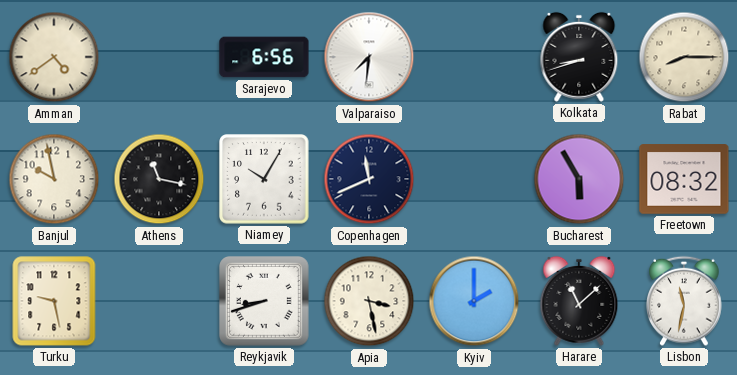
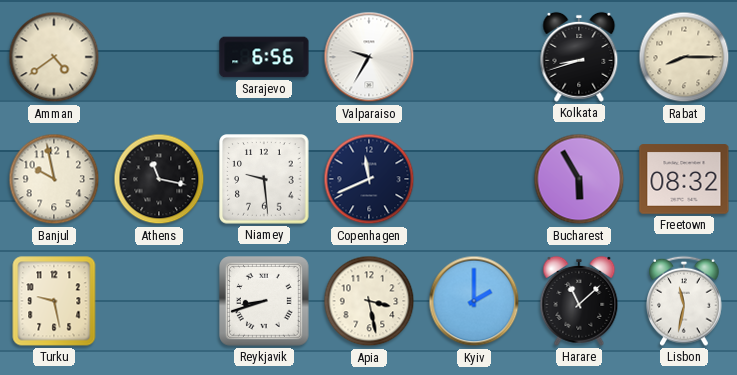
Valparaiso: 7:31 -> 9:35
Niamey: 10:05 -> 9:29
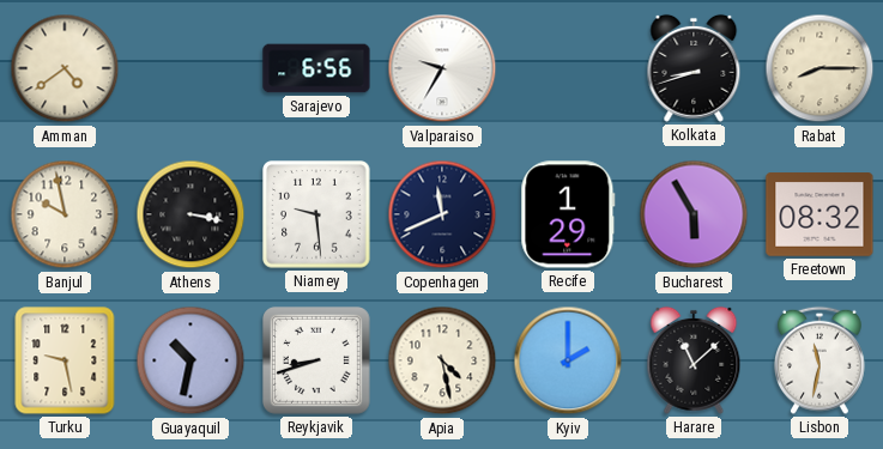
Athens: 11:17 -> 3:17
Recife: none -> 1:29
Guayaquil: none -> 10:32
Apia: 3:28 -> 4:28
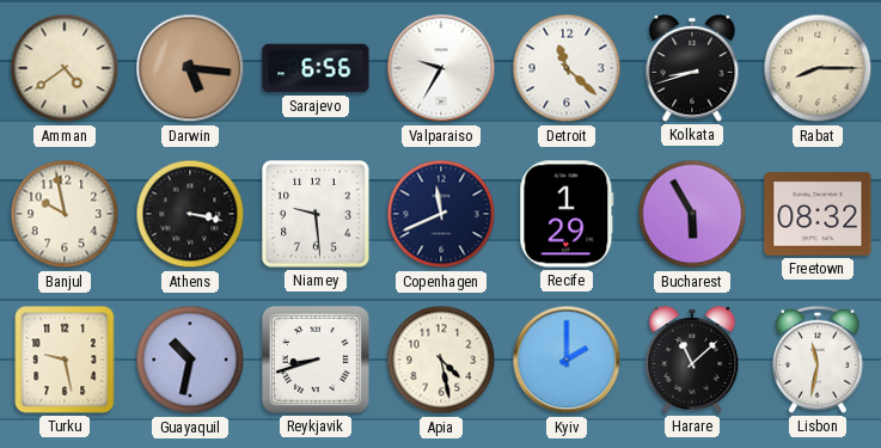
Darwin: none -> 5:16
Detroit: none -> 11:22
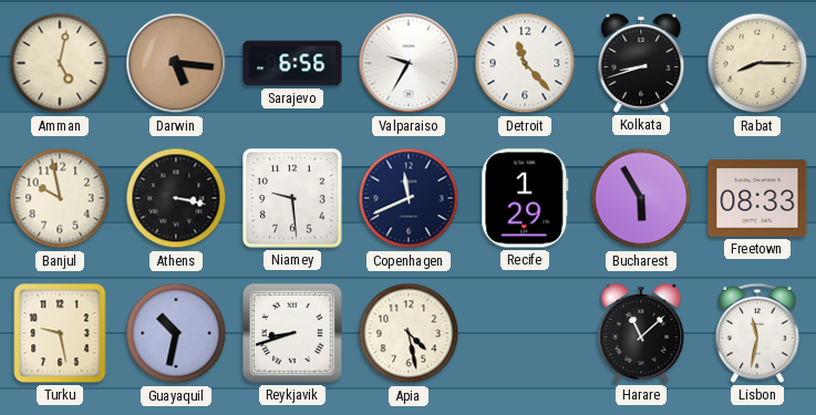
Amman: 4:39 -> 5:02
Detroit: 11:22 -> 11:23
Freetown: 08:32 -> 08:33
Kyiv: 2:00 -> none
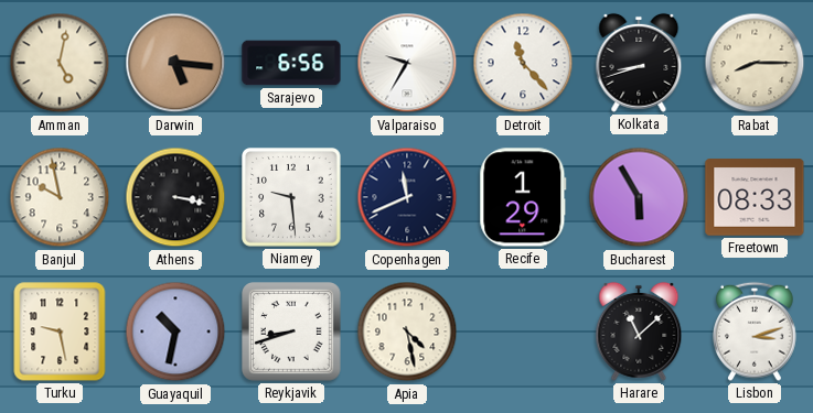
Lisbon: 11:32 -> 3:12
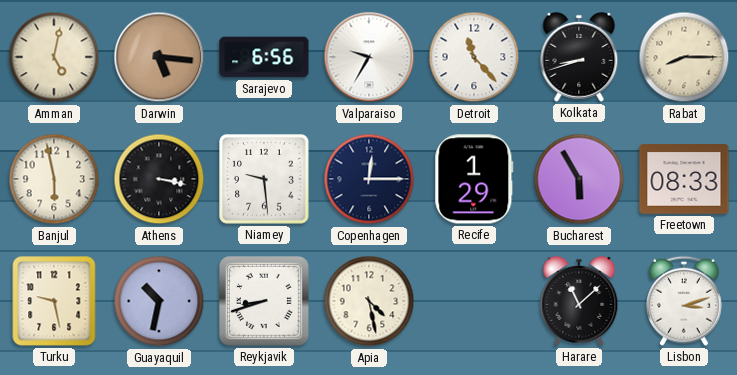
Banjul: 9:58 -> 5:58
Copenhagen: 11:41 -> 12:15
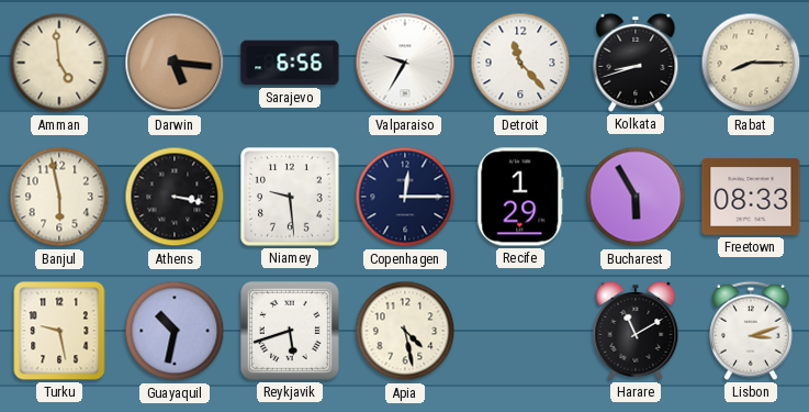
Amman: 5:02 -> 4:59
Reykjavik: 8:42 -> 5:42
Harare: 11:08 -> 11:10
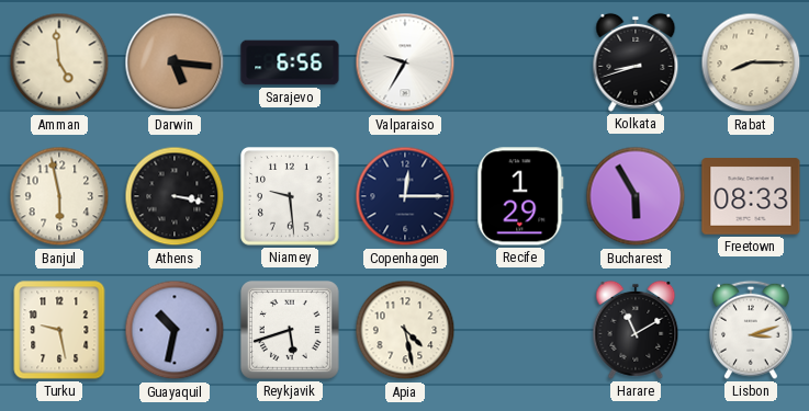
Detroit: 11:23 -> none
